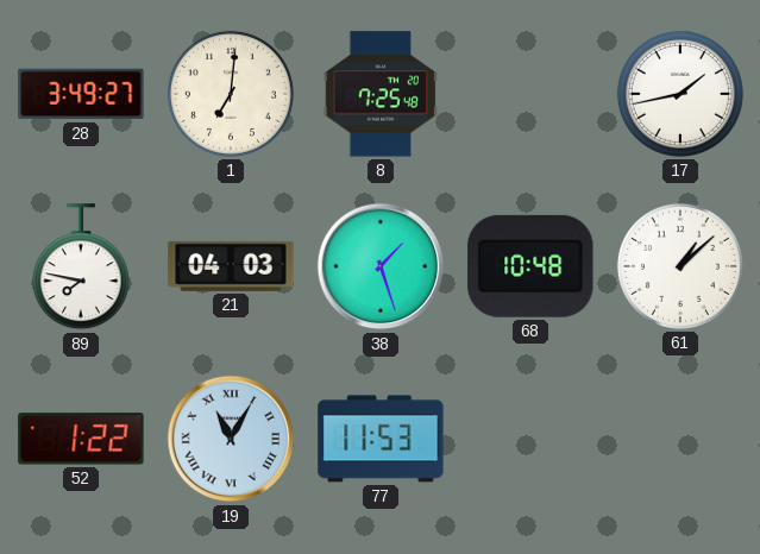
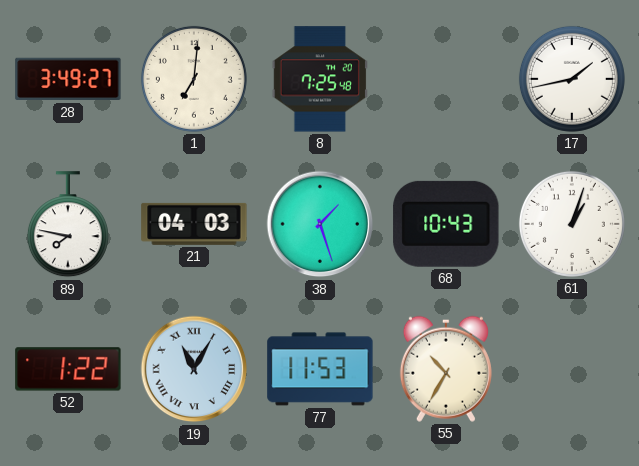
68: 10:48 -> 10:43
61: 1:08 -> 1:03
55: none -> 10:35
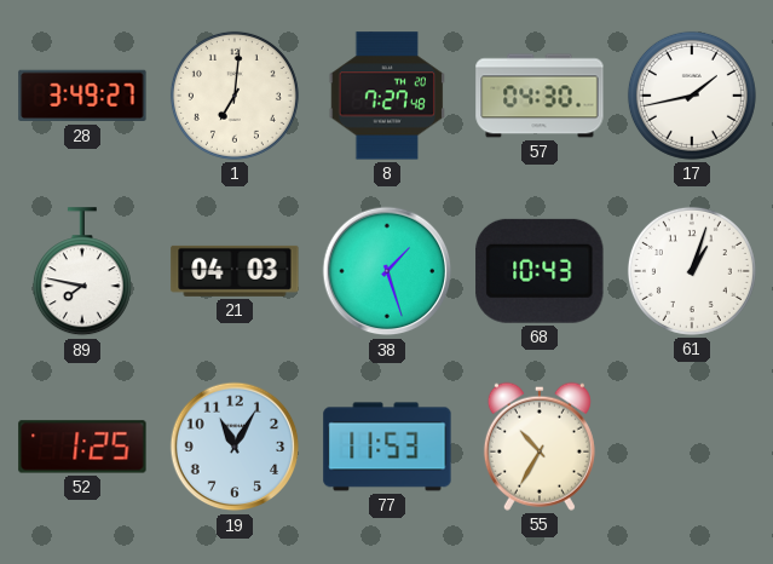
8: 7:25 -> 7:27
57: none -> 04:30
52: 1:22 -> 1:25
19 numerals: Roman -> Arabic
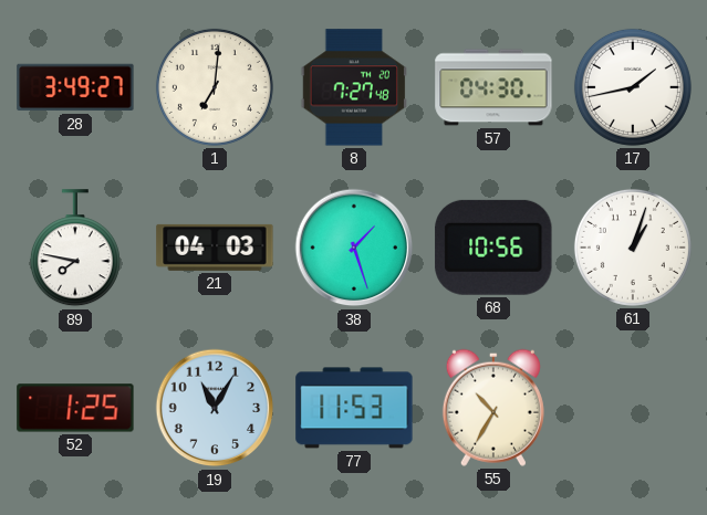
68: 10:43 -> 10:56
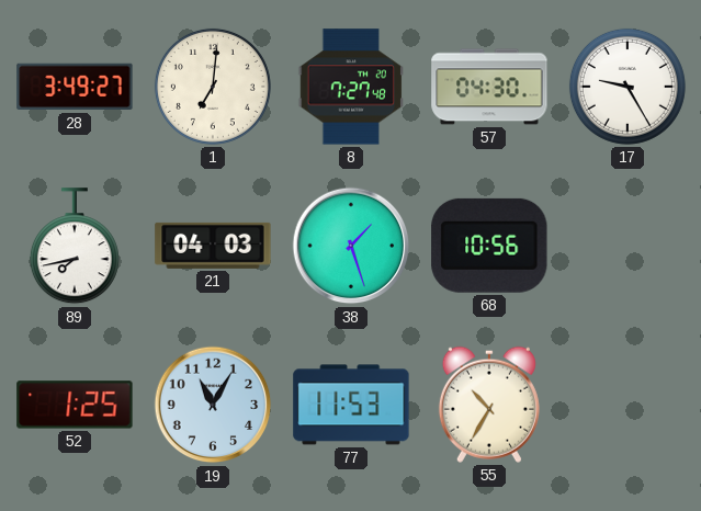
17: 1:43 -> 9:25
89: 7:47 -> 7:43
61: 1:03 -> none
